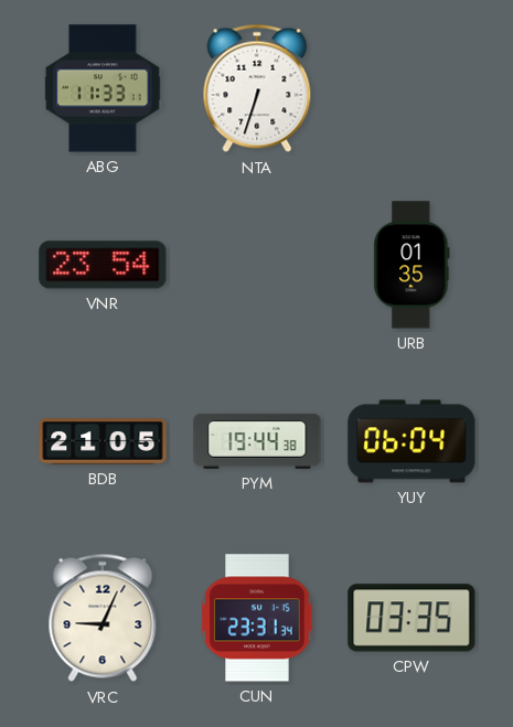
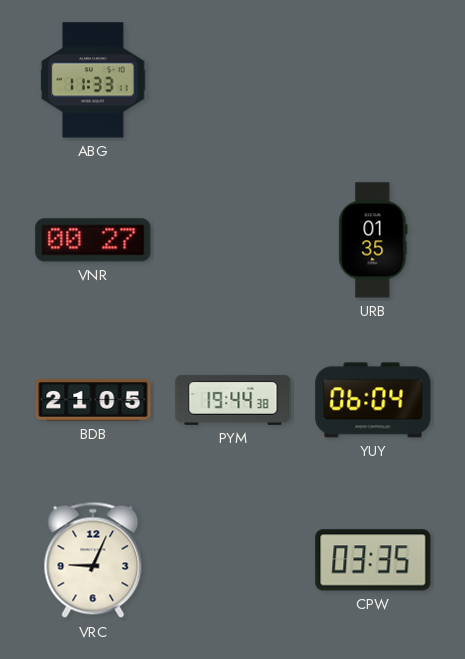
NTA: 6:33 -> none
VNR: 23:54 -> 00:27
CUN: 23:31 -> none
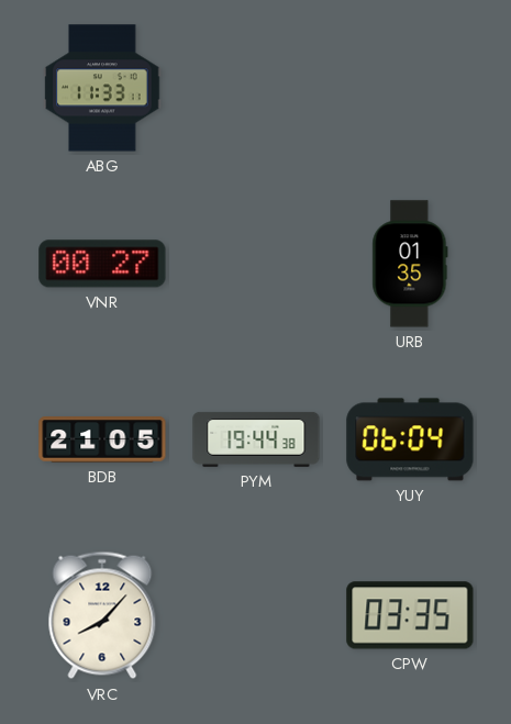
VRC: 9:04 -> 8:07
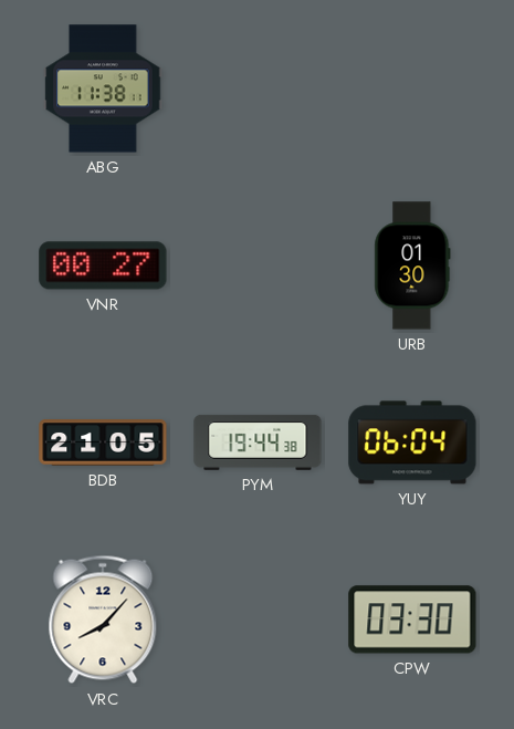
ABG: 11:33 -> 11:38
URB: 01:35 -> 01:30
CPW: 03:35 -> 03:30
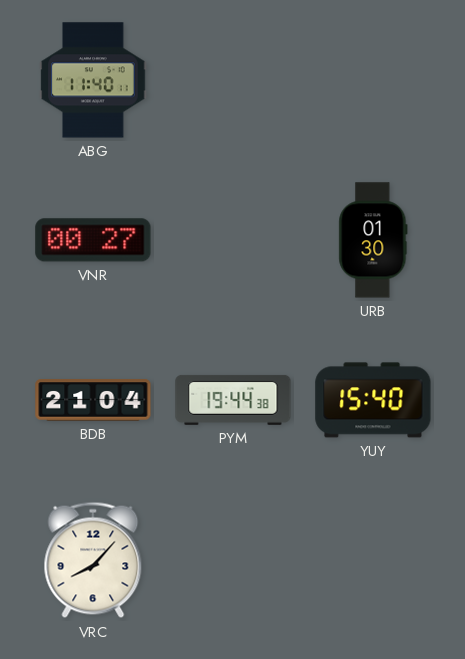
ABG: 11:38 -> 11:40
BDB: 21:05 -> 21:04
YUY: 06:04 -> 15:40
CPW: 03:30 -> none
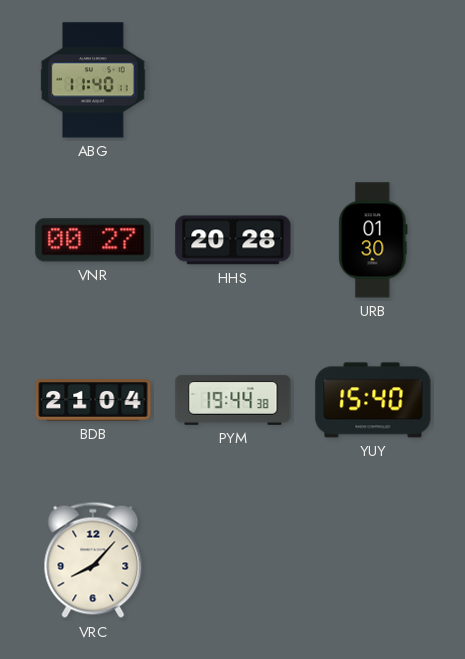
HHS: none -> 20:28
